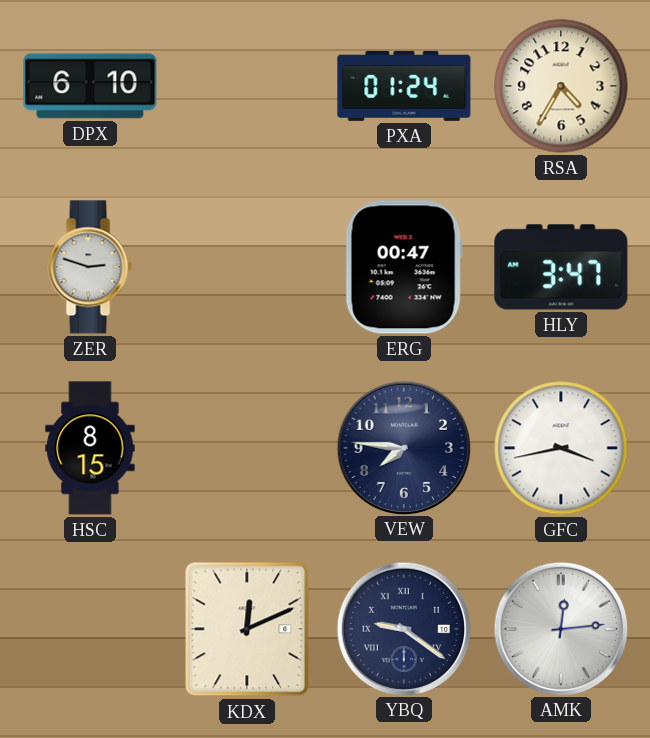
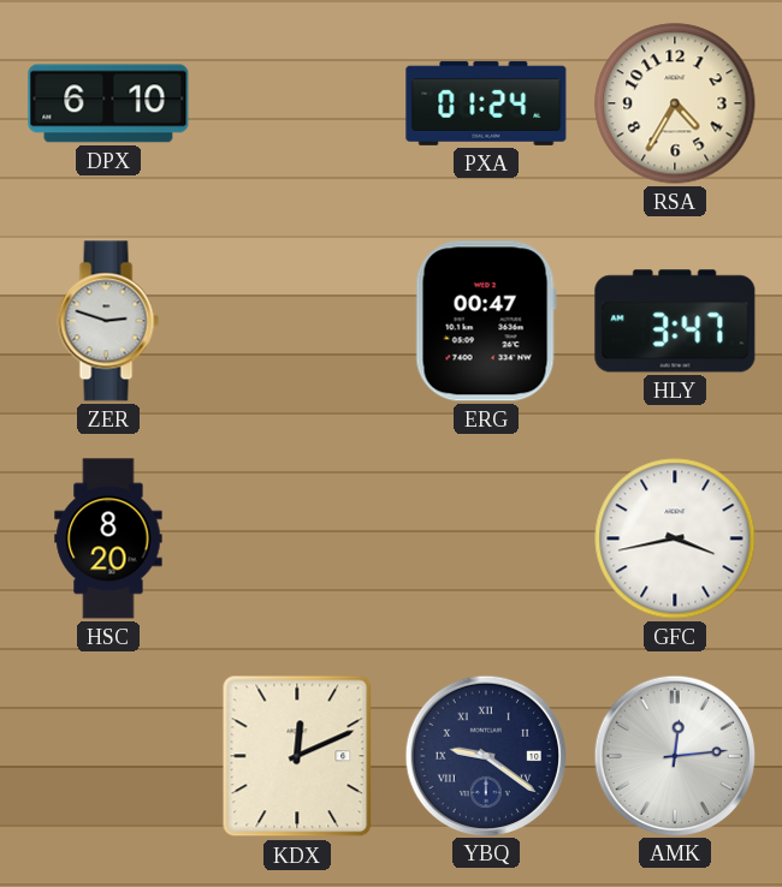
HSC: 8:15 -> 8:20
VEW: 7:46 -> none
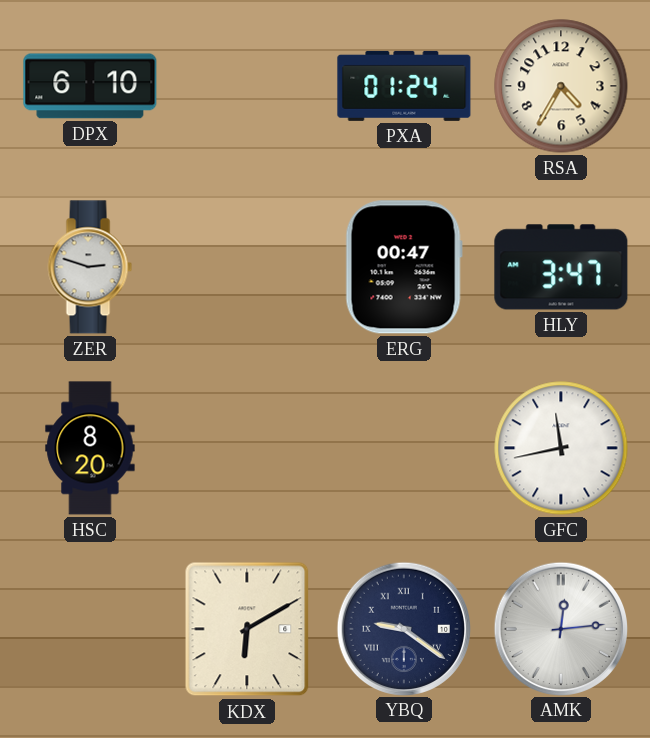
GFC: 3:43 -> 11:43
KDX: 12:11 -> 6:10
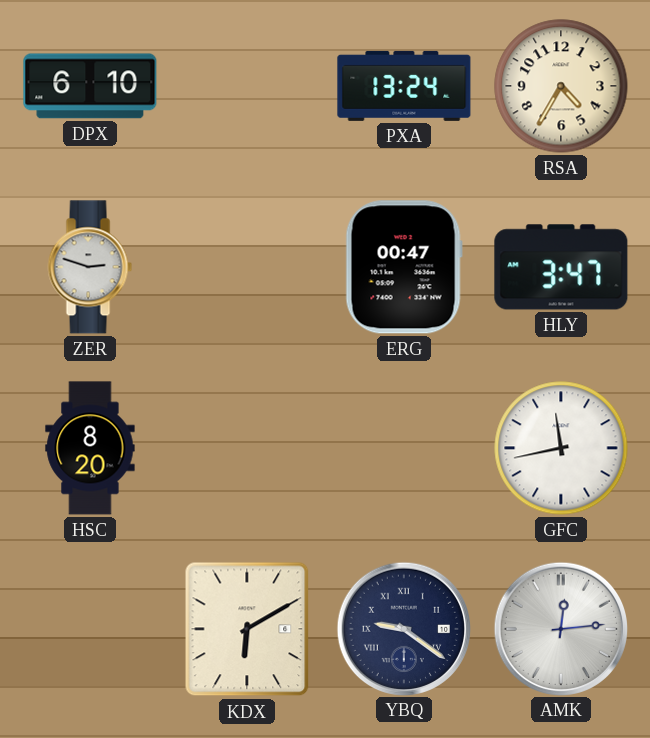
PXA: 01:24 -> 13:24
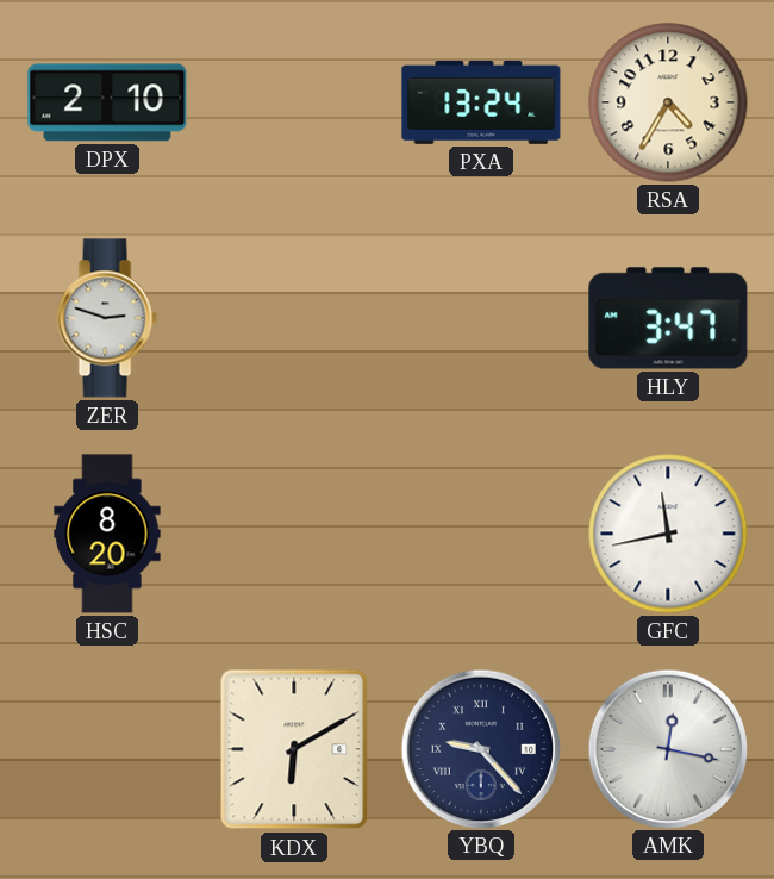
DPX: 6:10 -> 2:10
ERG: 00:47 -> none
YBQ: 9:21 -> 9:23
AMK: 12:14 -> 12:17
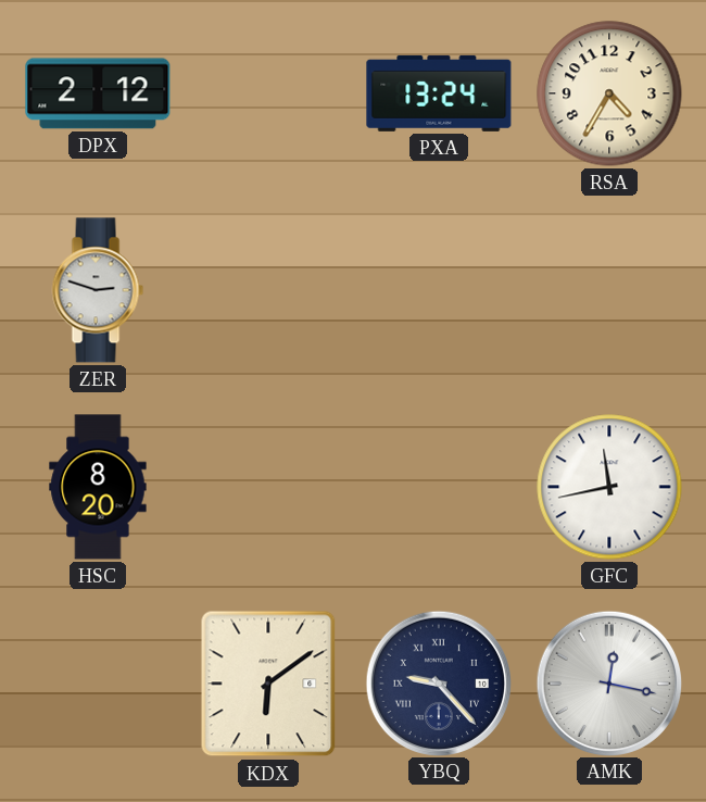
DPX: 2:10 -> 2:12
HLY: 3:47 -> none
KDX: 6:10 -> 6:09
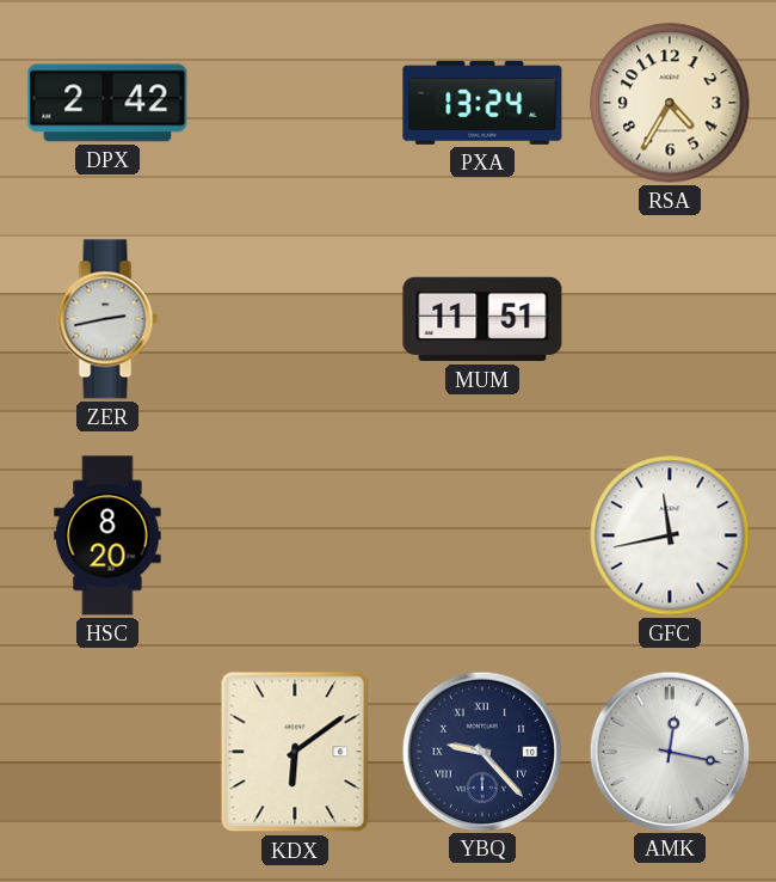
DPX: 2:12 -> 2:42
ZER: 2:48 -> 2:43
MUM: none -> 11:51
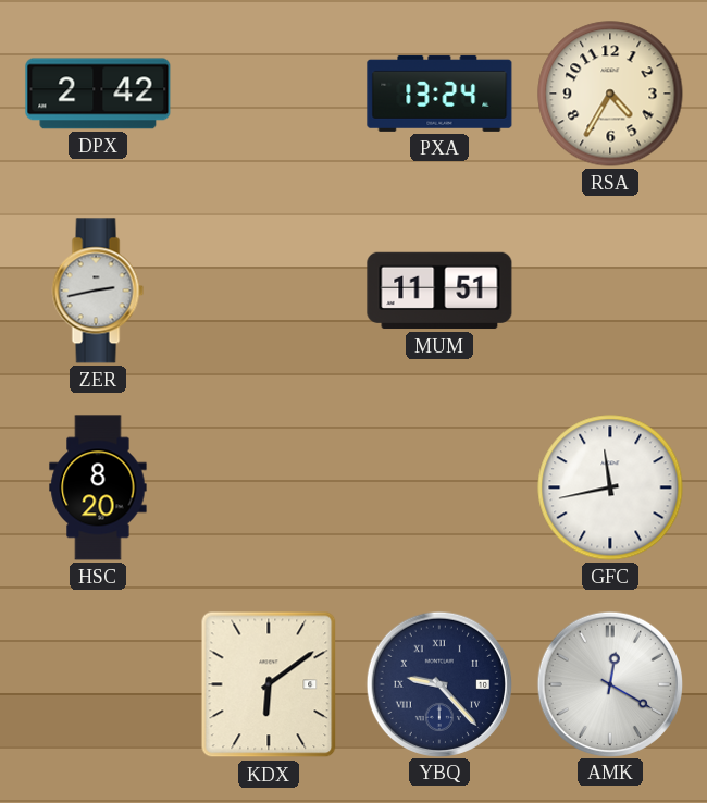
AMK: 12:17 -> 12:20
